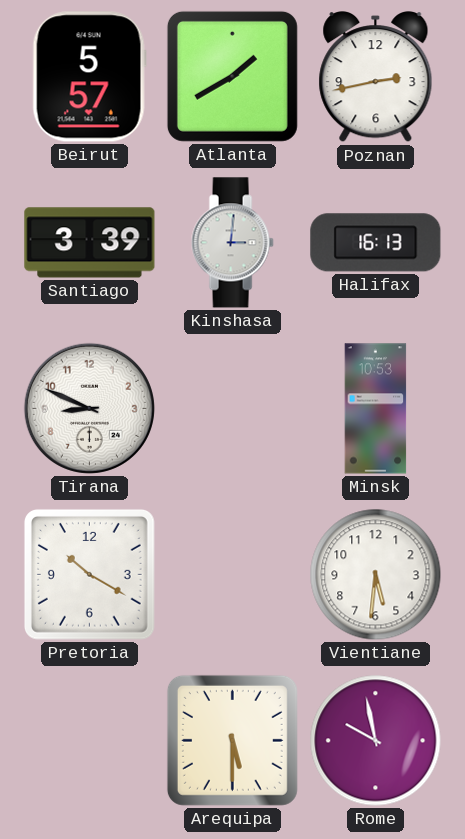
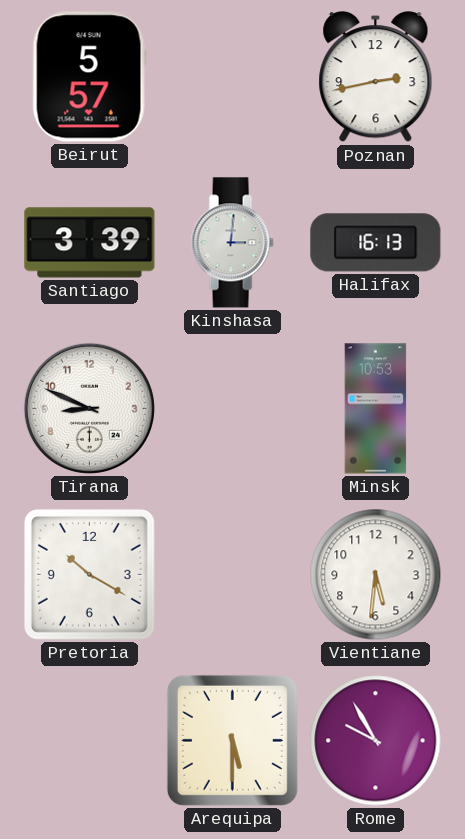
Atlanta: 1:40 -> none
Rome: 9:58 -> 9:55
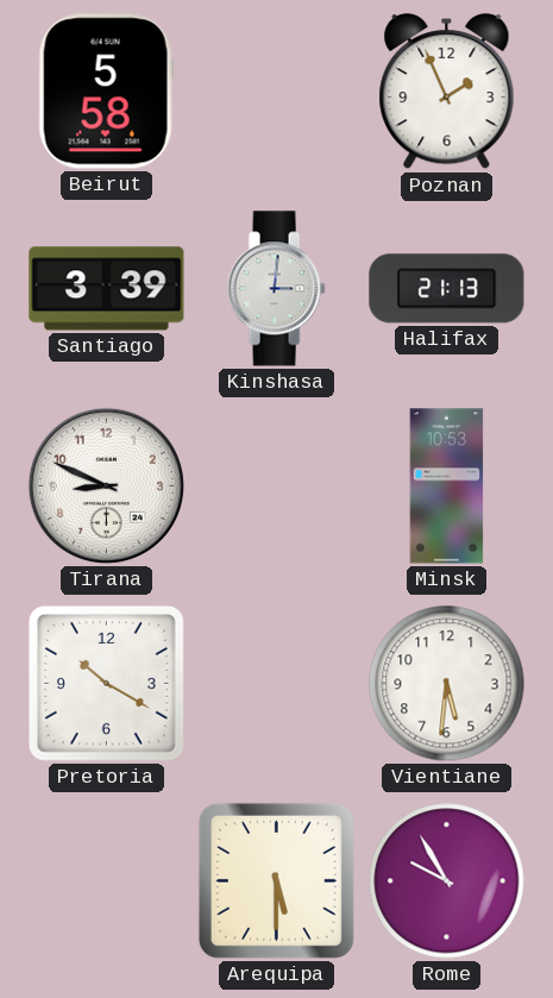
Beirut: 5:57 -> 5:58
Poznan: 2:43 -> 1:56
Halifax: 16:13 -> 21:13
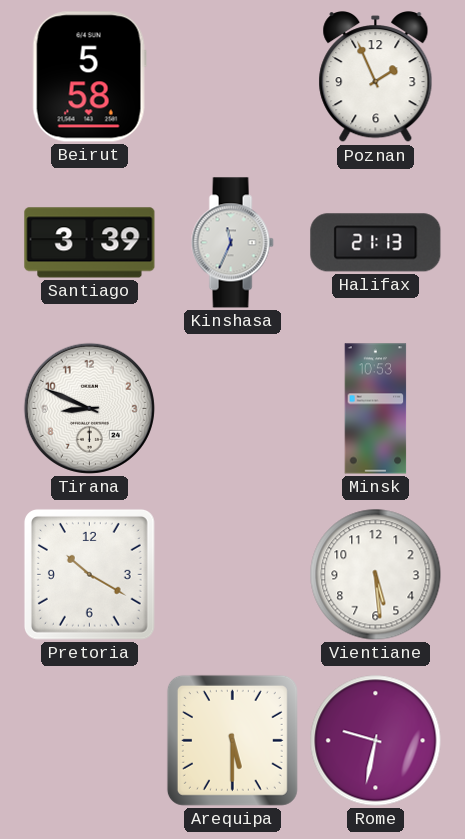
Kinshasa: 3:01 -> 11:34
Vientiane: 5:31 -> 5:29
Rome: 9:55 -> 9:32
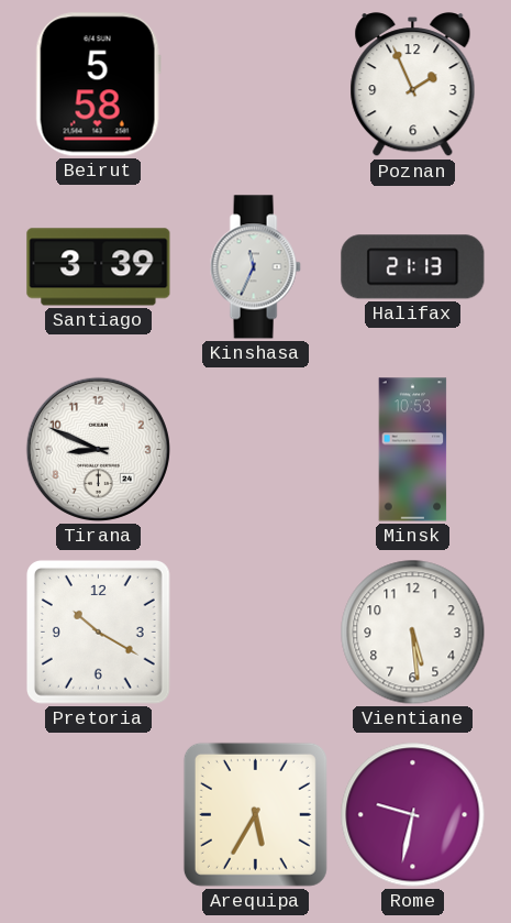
Arequipa: 5:30 -> 5:35
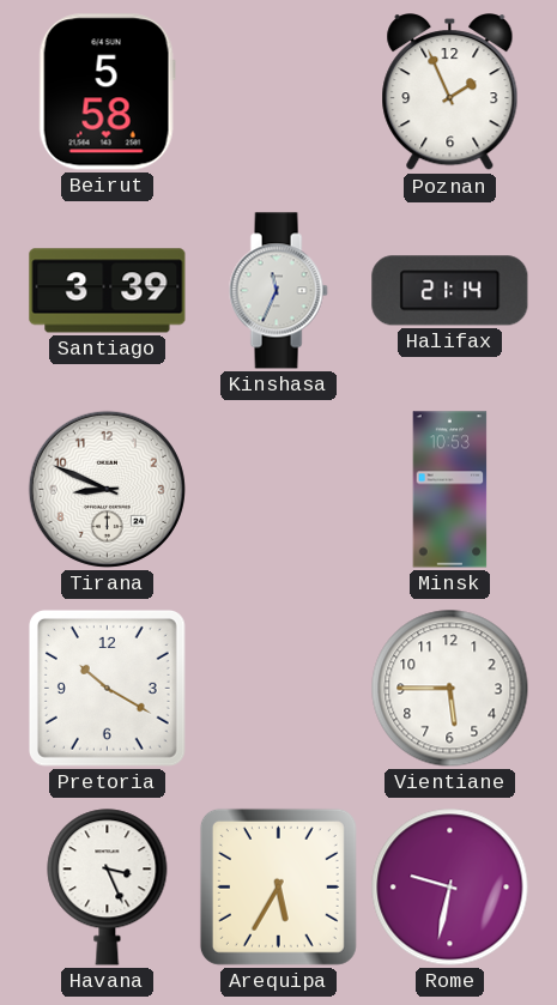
Halifax: 21:13 -> 21:14
Vientiane: 5:29 -> 5:45
Havana: none -> 3:26
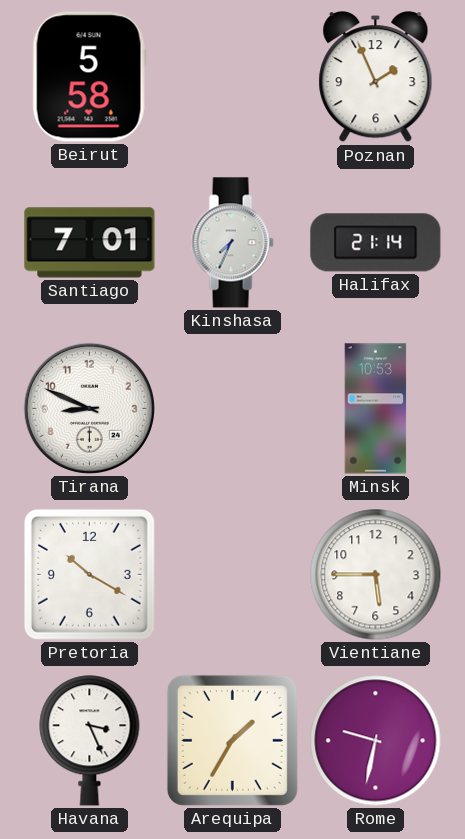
Santiago: 3:39 -> 7:01
Kinshasa: 11:34 -> 7:34
Arequipa: 5:35 -> 1:35
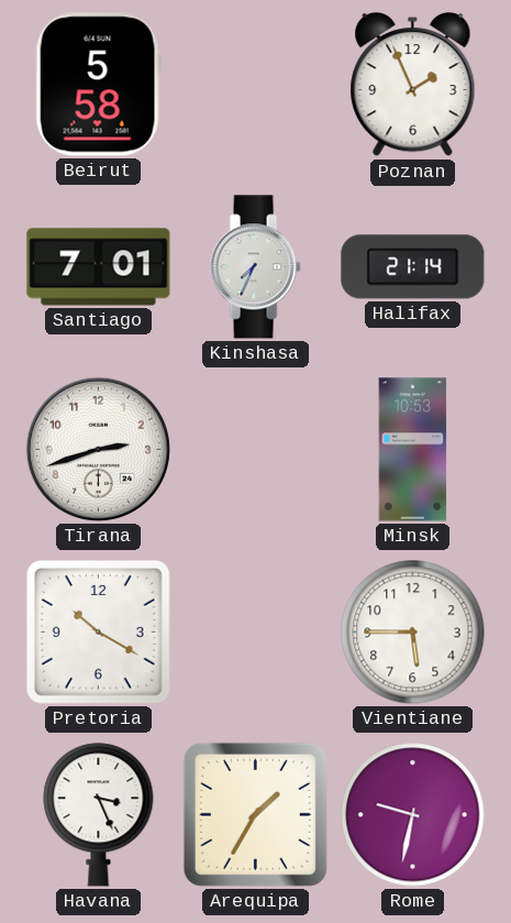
Tirana: 8:49 -> 2:42
